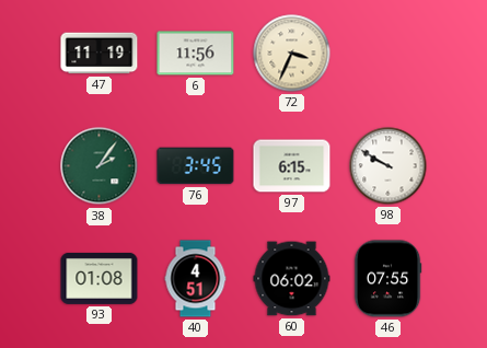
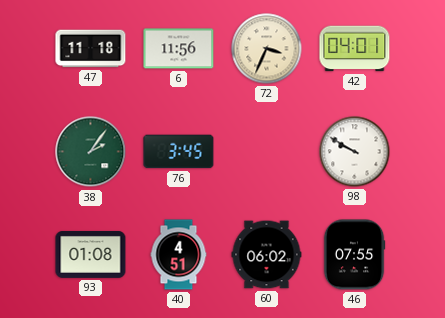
47: 11:19 -> 11:18
42: none -> 04:01
97: 6:15 -> none
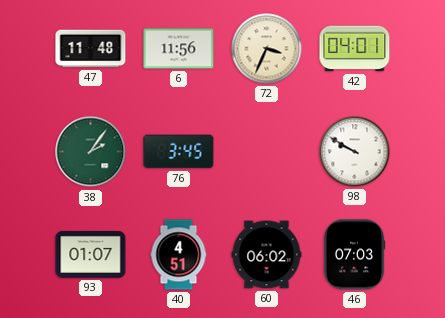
47: 11:18 -> 11:48
93: 01:08 -> 01:07
46: 07:55 -> 07:03
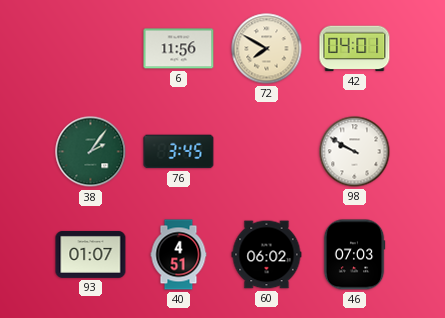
47: 11:48 -> none
72: 3:34 -> 7:50
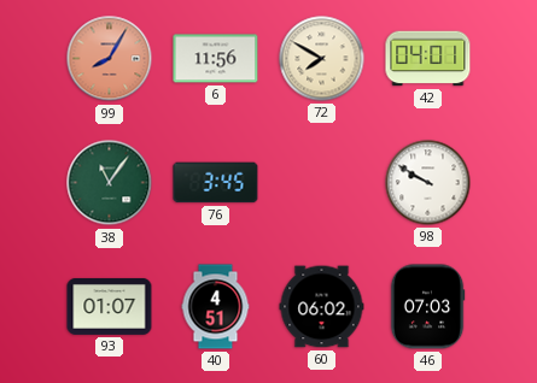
99: none -> 8:05
38: 2:06 -> 11:06
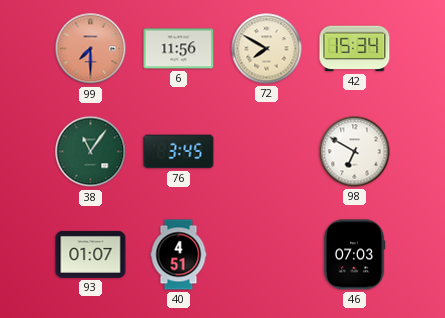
99: 8:05 -> 7:30
42: 04:01 -> 15:34
98: 9:50 -> 6:50
60: 06:02 -> none
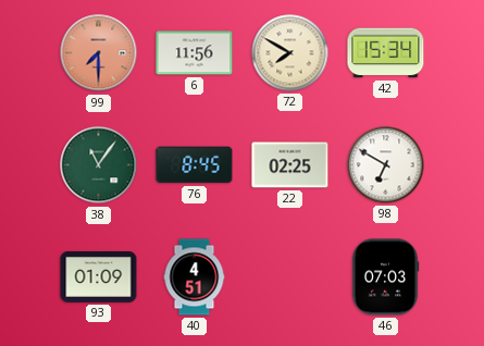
76: 3:45 -> 8:45
22: none -> 02:25
93: 01:07 -> 01:09
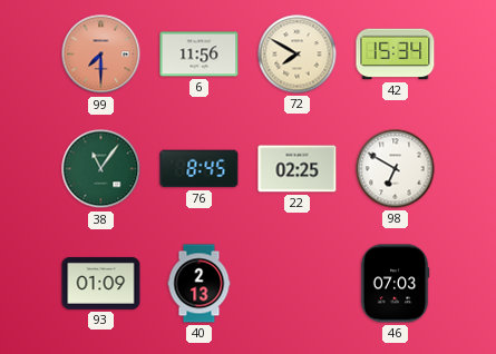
40: 4:51 -> 2:13
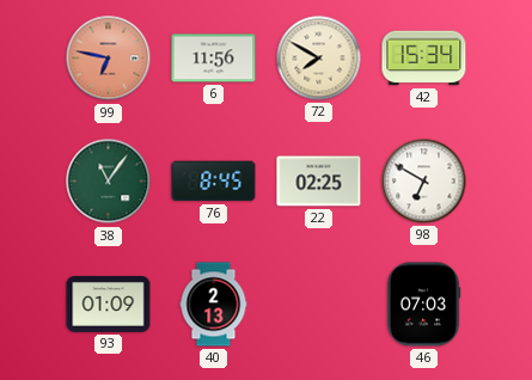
99: 7:30 -> 6:47
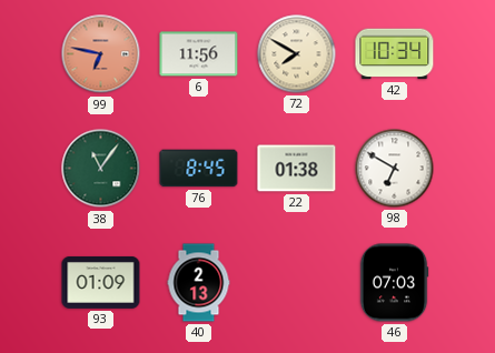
42: 15:34 -> 10:34
22: 02:25 -> 01:38
